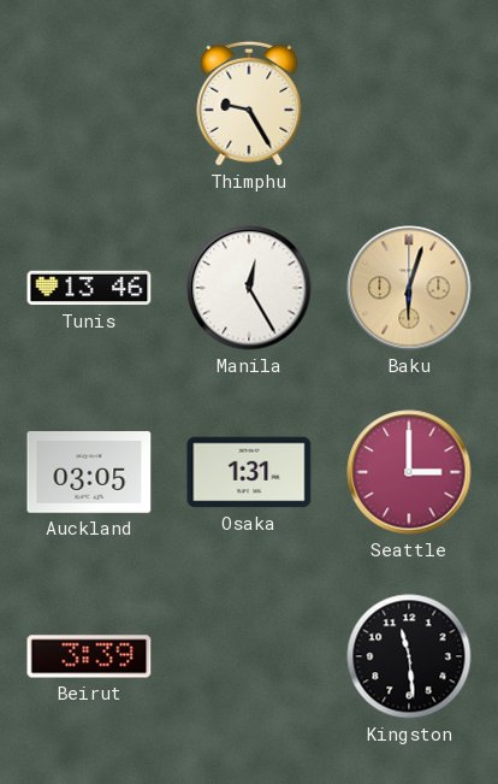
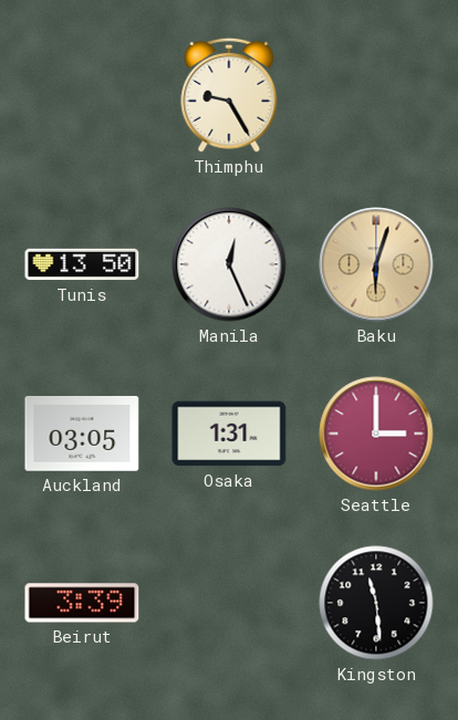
Tunis: 13:46 -> 13:50
Manila: 12:25 -> 12:26
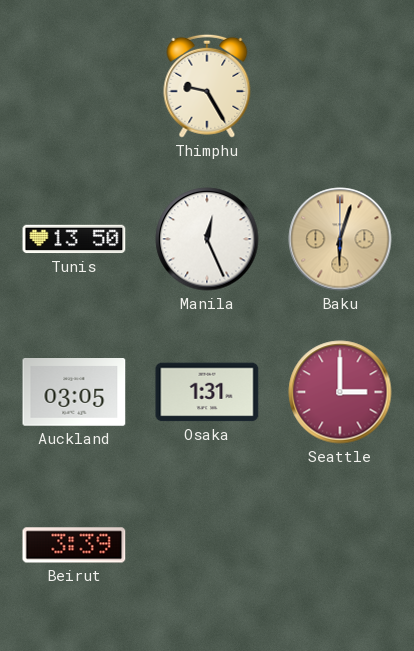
Kingston: 11:29 -> none
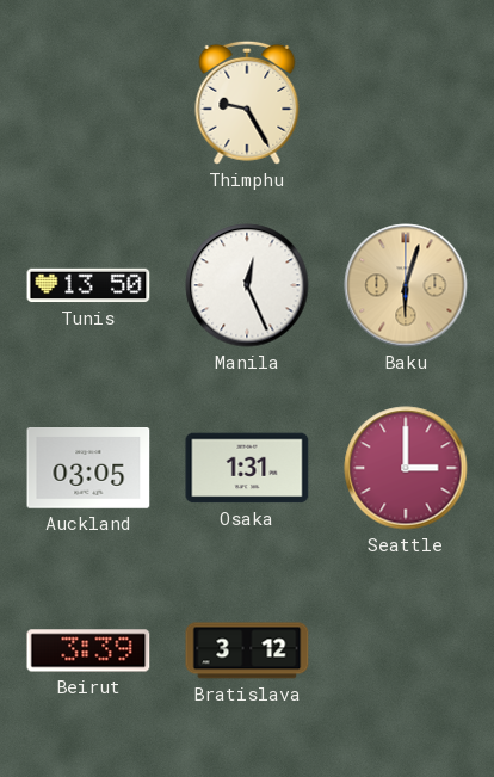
Bratislava: none -> 3:12
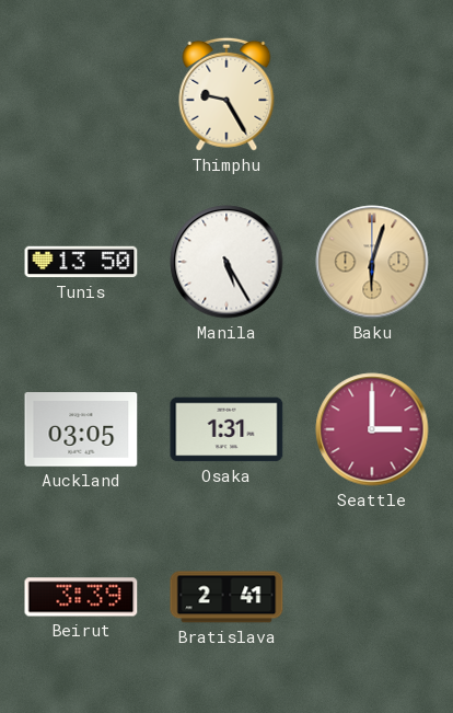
Manila: 12:26 -> 5:25
Bratislava: 3:12 -> 2:41
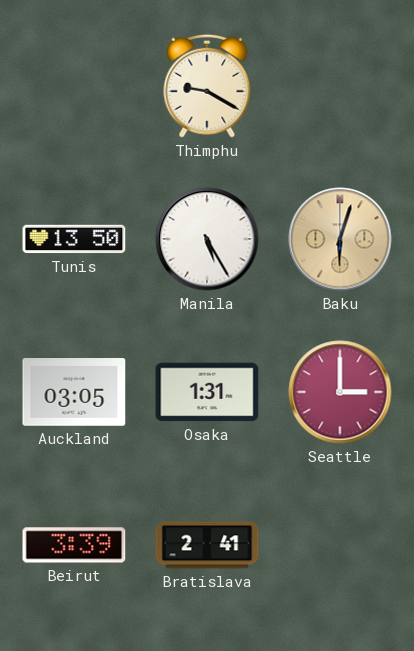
Thimphu: 9:25 -> 9:20
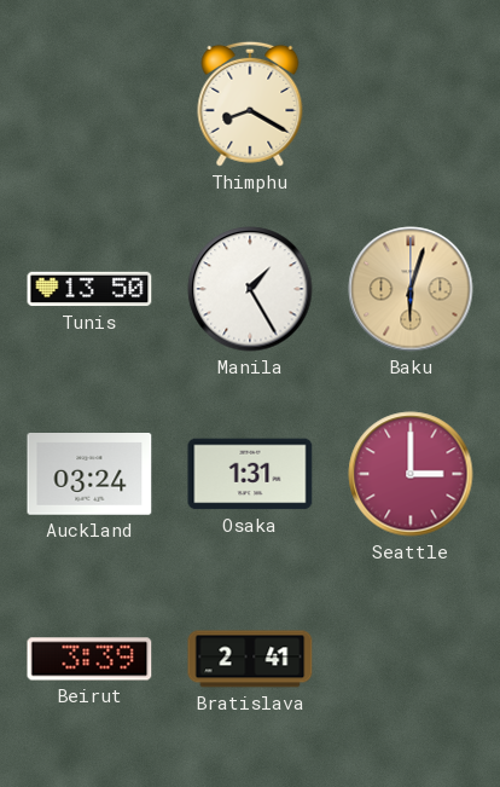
Thimphu: 9:20 -> 8:20
Manila: 5:25 -> 1:25
Auckland: 03:05 -> 03:24
